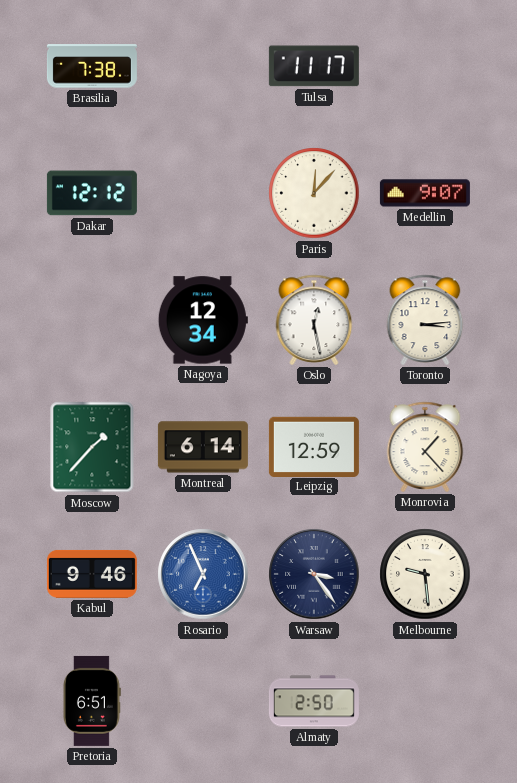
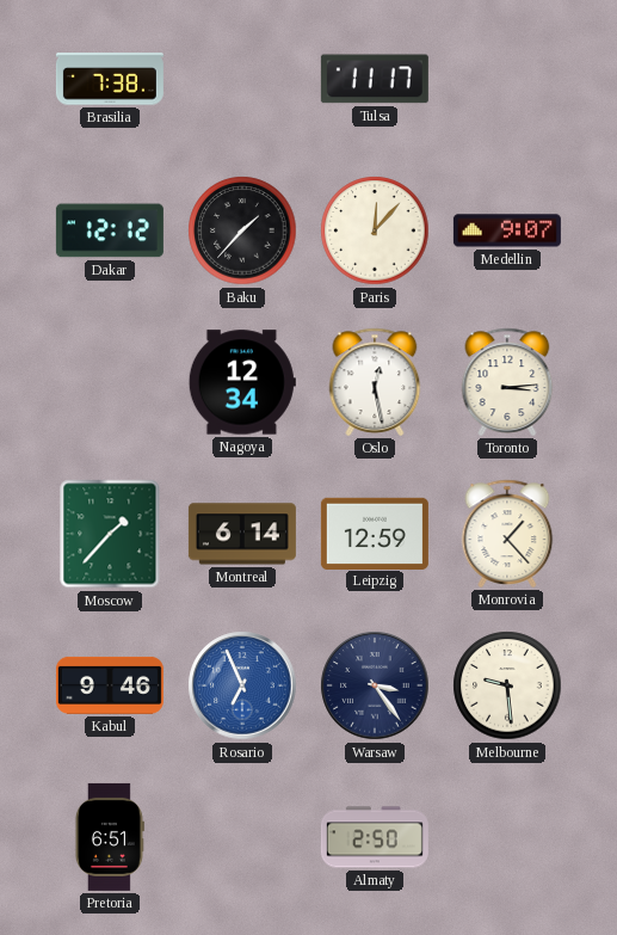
Baku: none -> 1:37
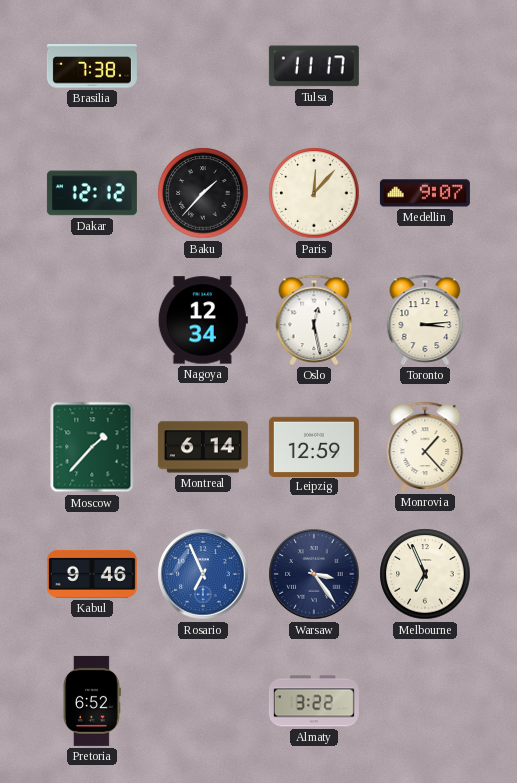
Melbourne: 9:29 -> 6:56
Pretoria: 6:51 -> 6:52
Almaty: 2:50 -> 3:22
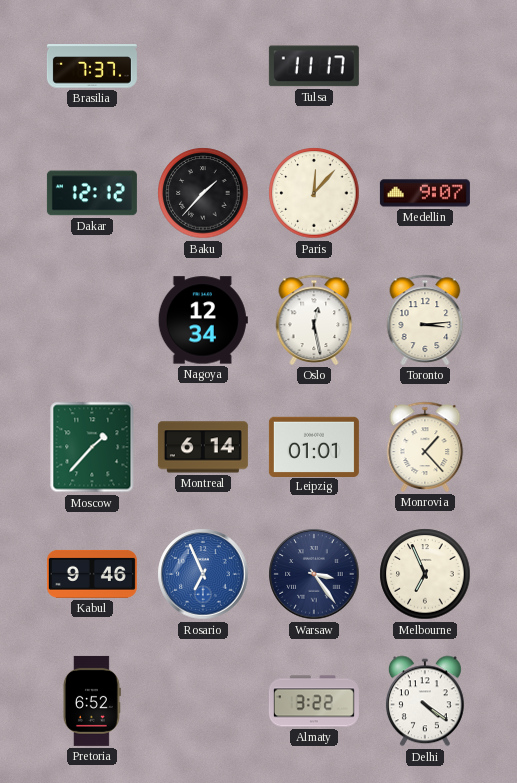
Brasilia: 7:38 -> 7:37
Leipzig: 12:59 -> 01:01
Delhi: none -> 4:21
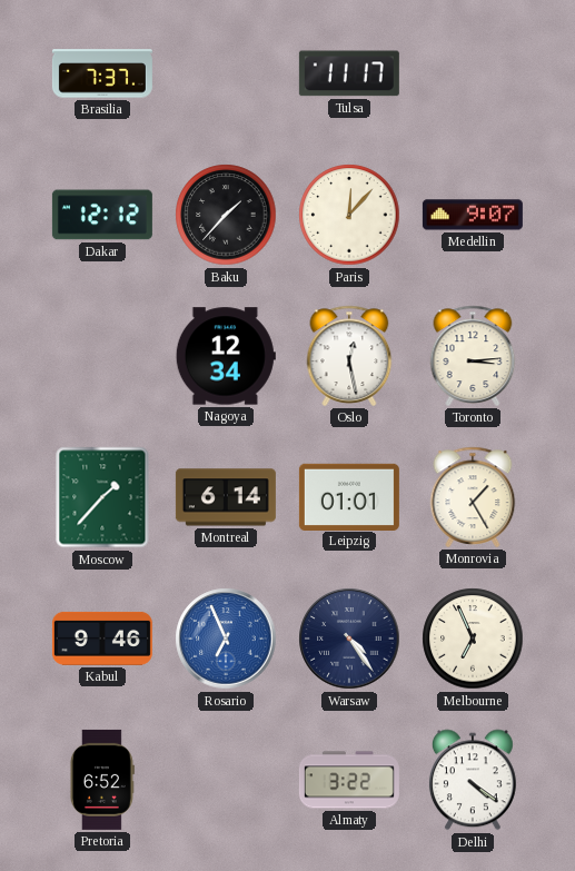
Monrovia: 1:23 -> 1:25
Warsaw: 3:24 -> 4:24
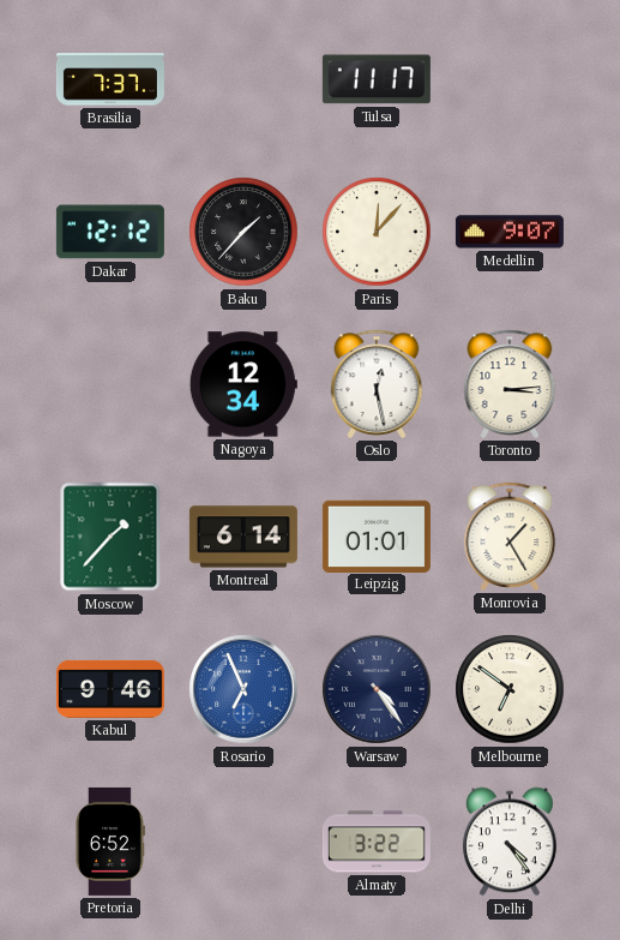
Melbourne: 6:56 -> 6:51
Delhi: 4:21 -> 4:24
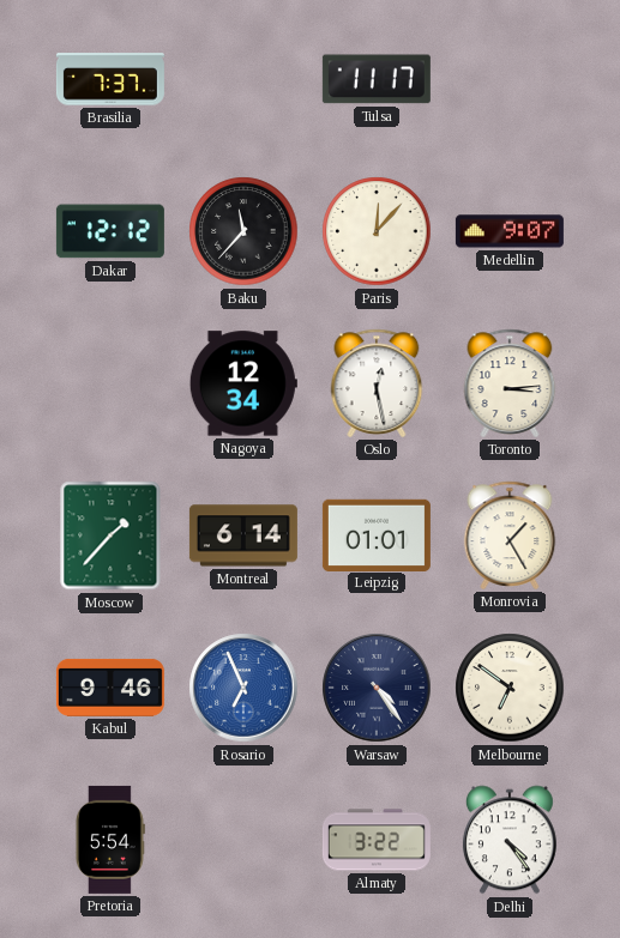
Baku: 1:37 -> 11:37
Pretoria: 6:52 -> 5:54
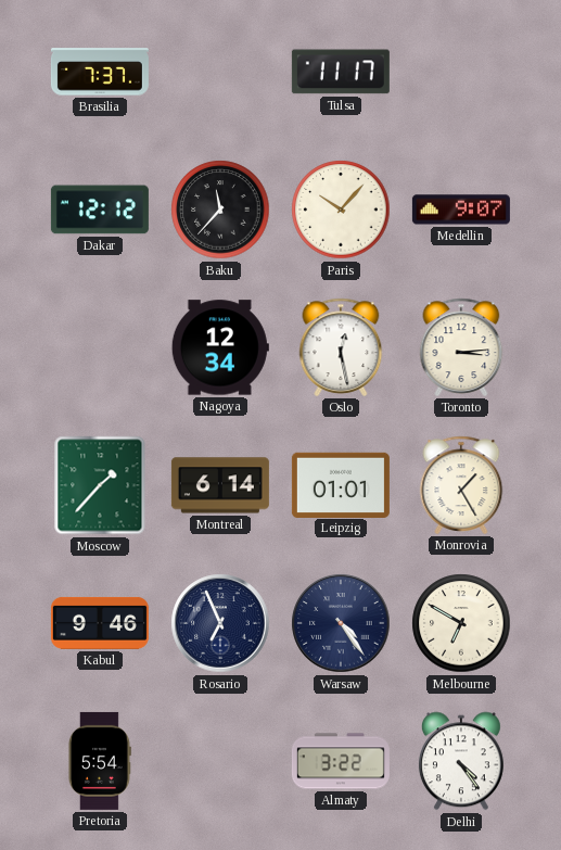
Paris: 12:07 -> 10:07
Rosario dial: blue -> navy
Melbourne: 6:51 -> 6:50
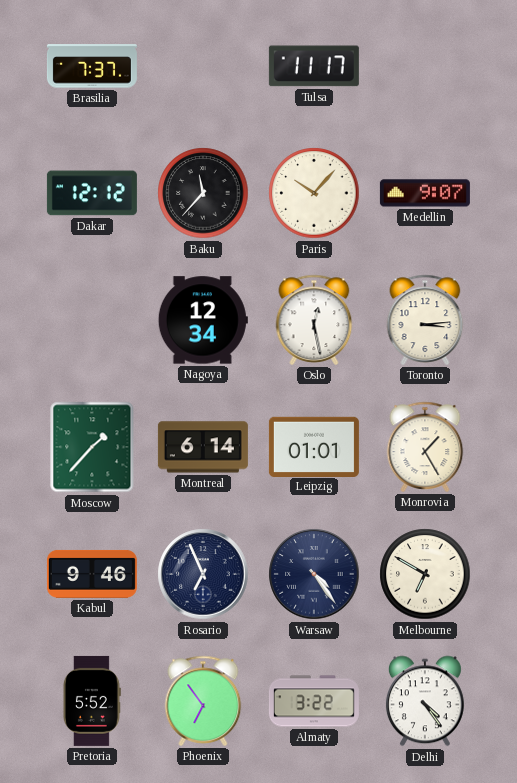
Pretoria: 5:54 -> 5:52
Phoenix: none -> 6:54
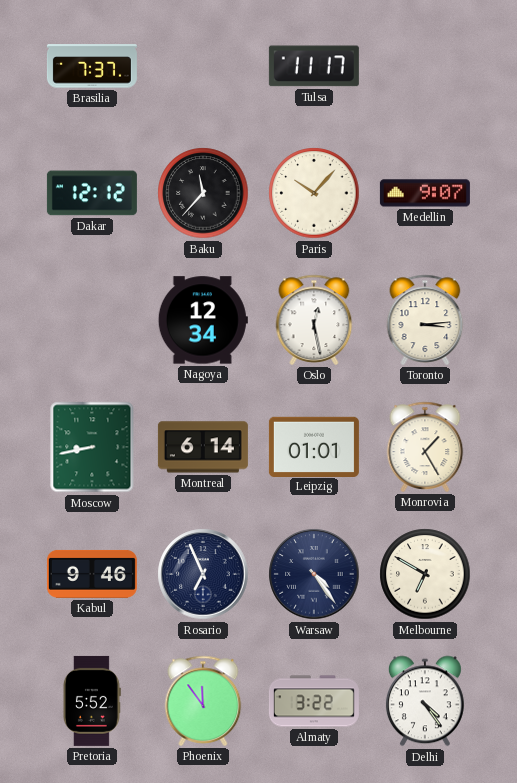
Moscow: 1:37 -> 8:43
Phoenix: 6:54 -> 11:54
